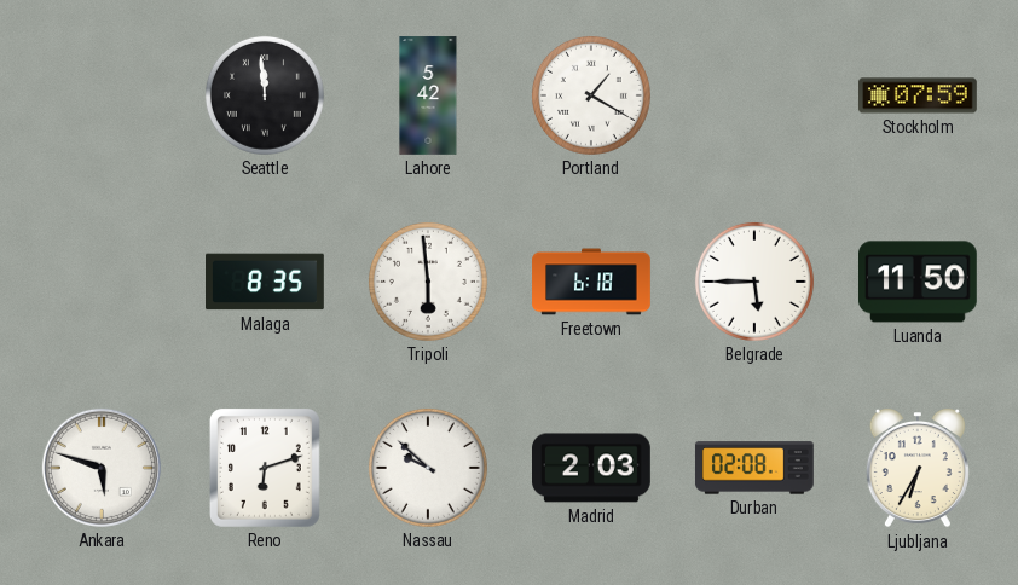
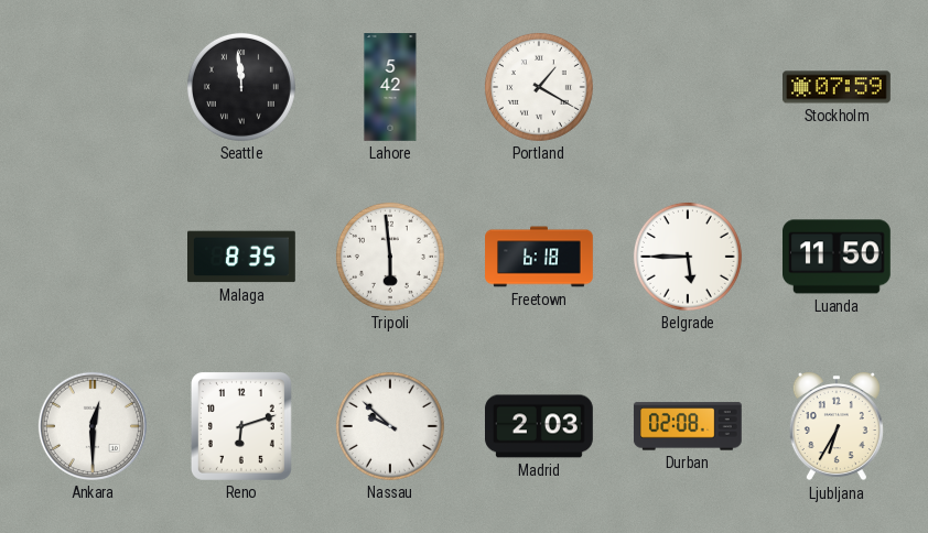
Ankara: 5:48 -> 12:30
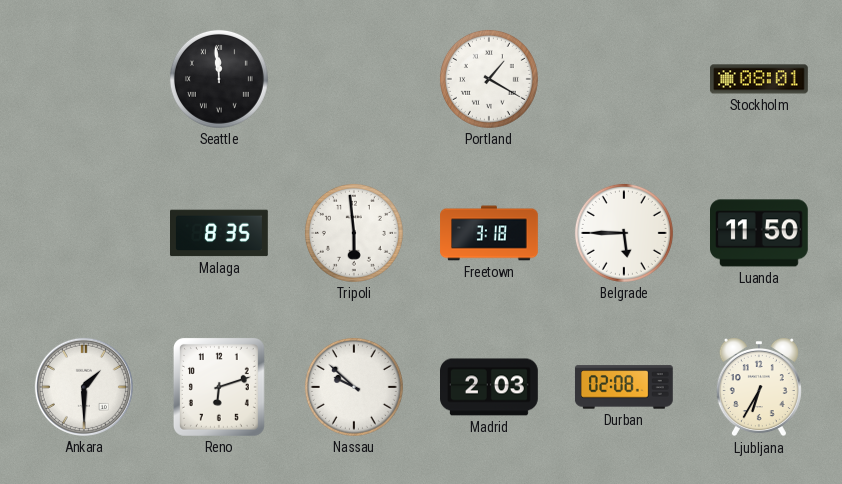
Lahore: 5:42 -> none
Stockholm: 07:59 -> 08:01
Freetown: 6:18 -> 3:18
Ankara: 12:30 -> 1:30
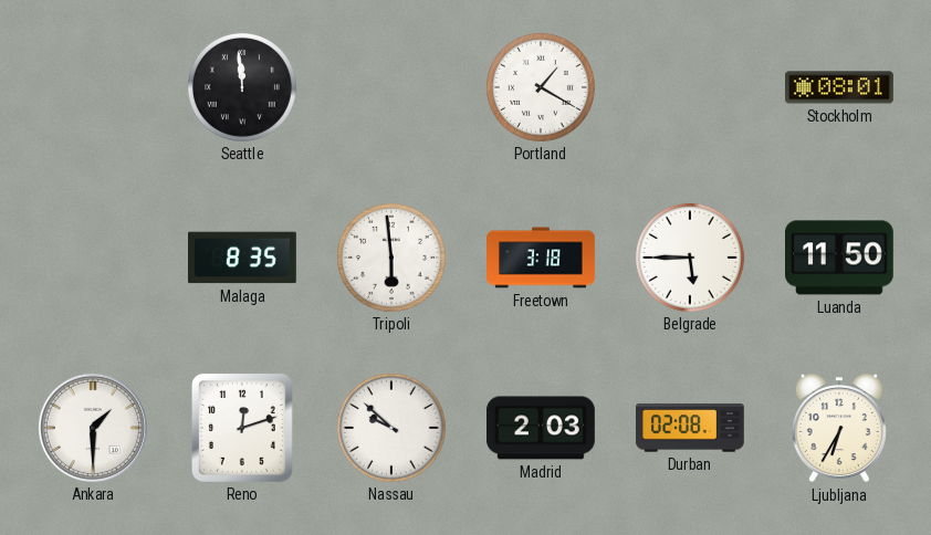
Reno: 6:12 -> 12:12
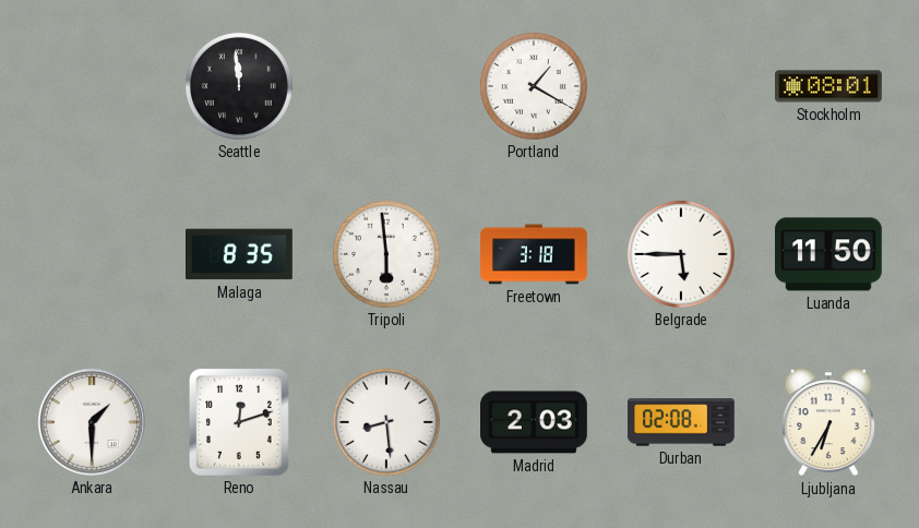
Nassau: 9:52 -> 8:29
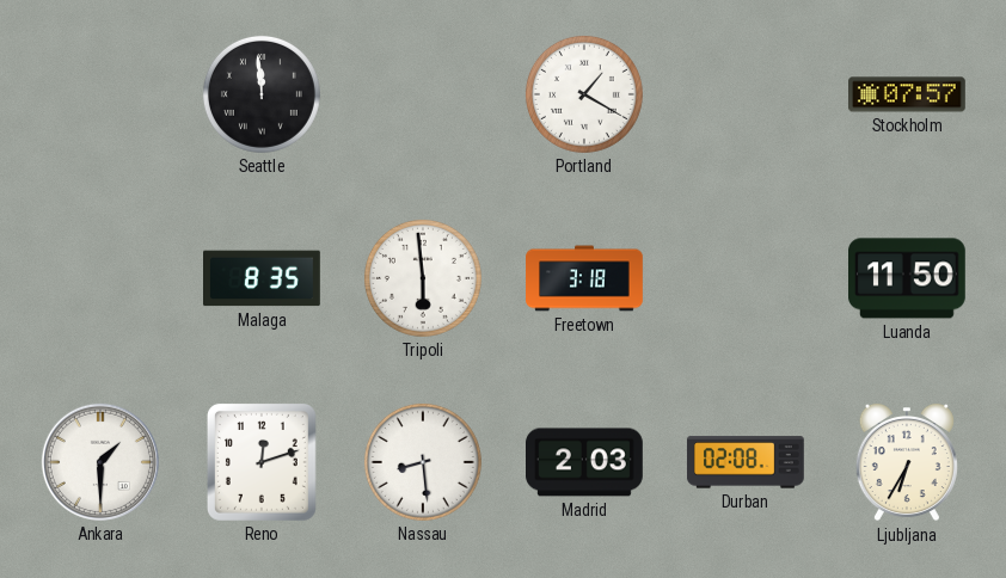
Stockholm: 08:01 -> 07:57
Belgrade: 5:45 -> none
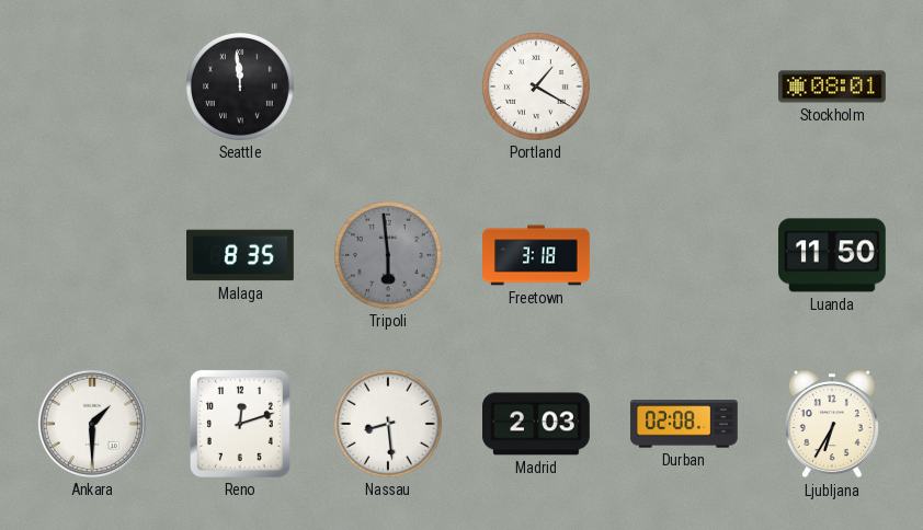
Stockholm: 07:57 -> 08:01
Tripoli dial: white -> grey
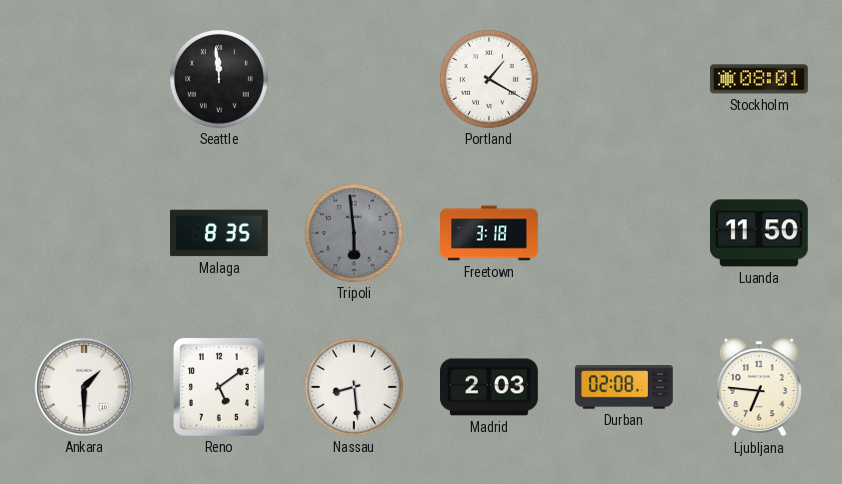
Reno: 12:12 -> 5:09
Ljubljana: 6:35 -> 6:46
